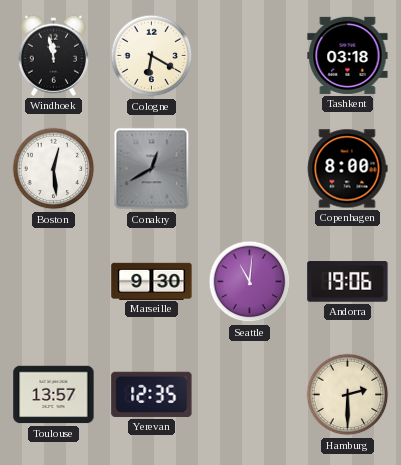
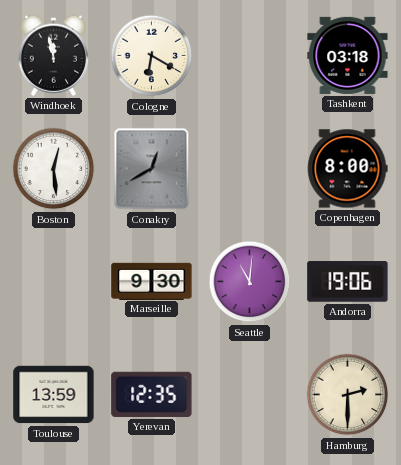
Toulouse: 13:57 -> 13:59
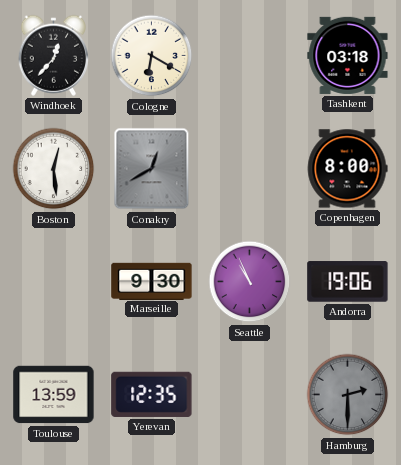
Windhoek: 11:58 -> 12:37
Seattle: 11:01 -> 10:56
Hamburg dial: cream -> grey
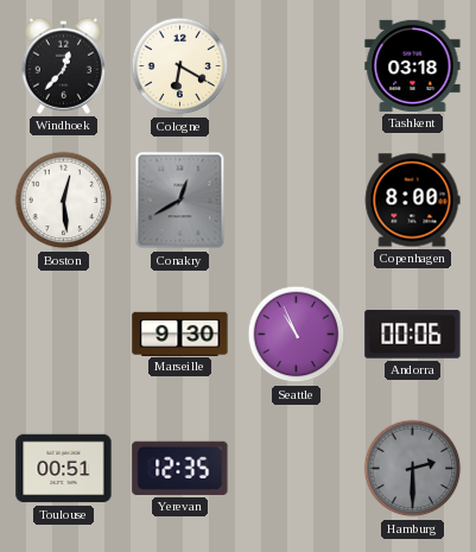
Andorra: 19:06 -> 00:06
Toulouse: 13:59 -> 00:51
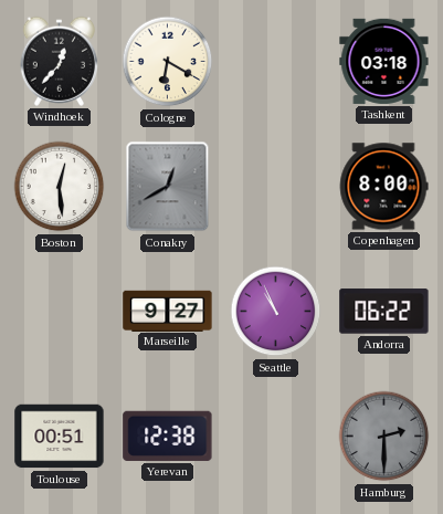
Marseille: 9:30 -> 9:27
Andorra: 00:06 -> 06:22
Yerevan: 12:35 -> 12:38
